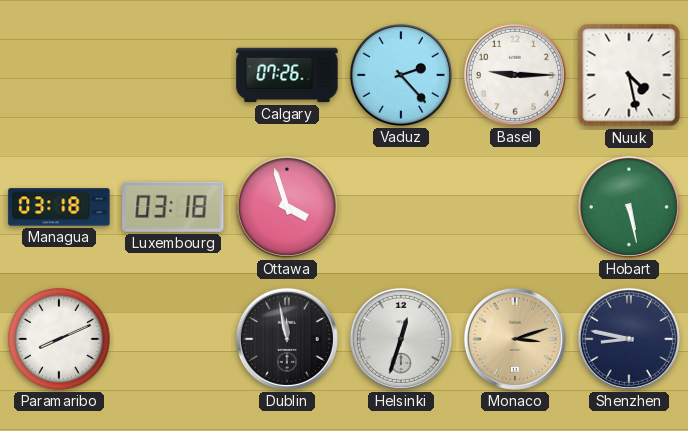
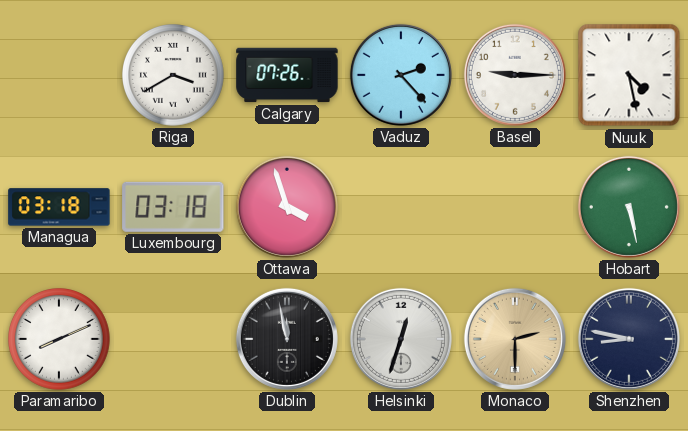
Riga: none -> 3:40
Monaco: 3:12 -> 2:30
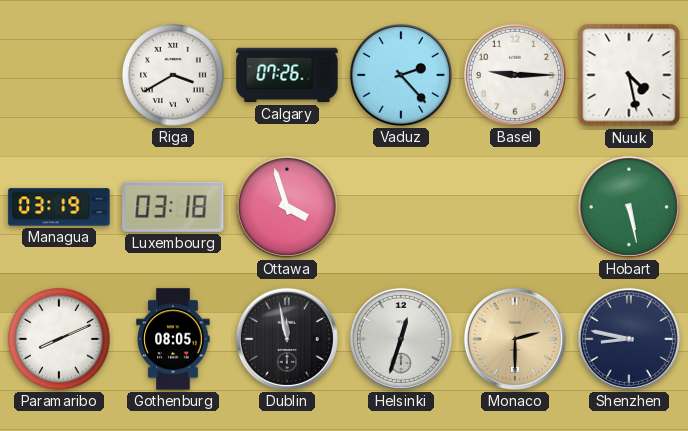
Managua: 03:18 -> 03:19
Gothenburg: none -> 08:05
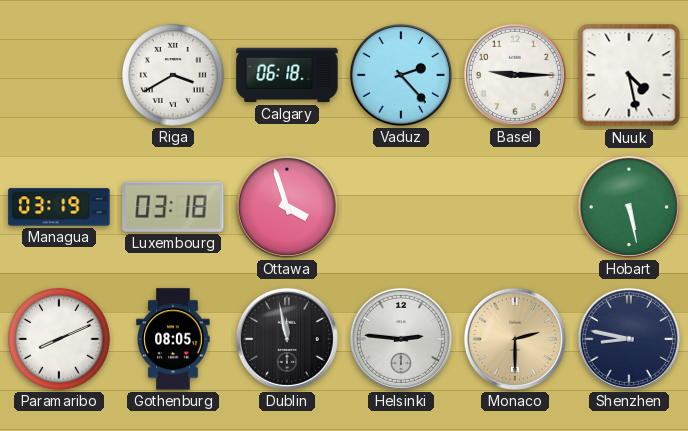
Calgary: 07:26 -> 06:18
Helsinki: 12:33 -> 2:46
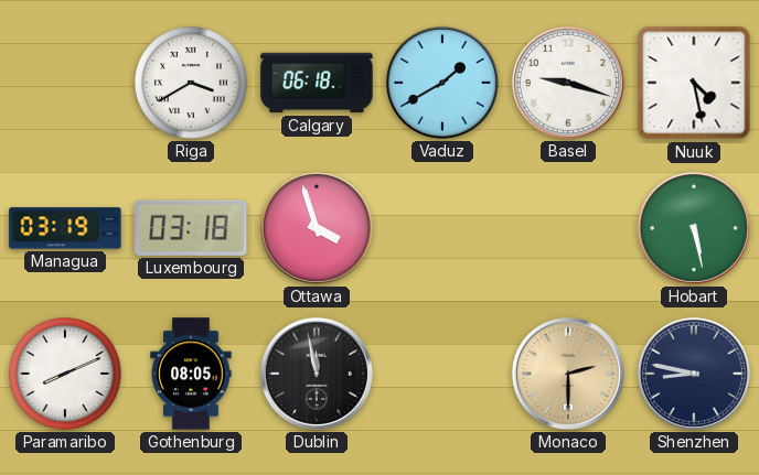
Vaduz: 2:23 -> 1:40
Basel: 9:15 -> 9:18
Helsinki: 2:46 -> none
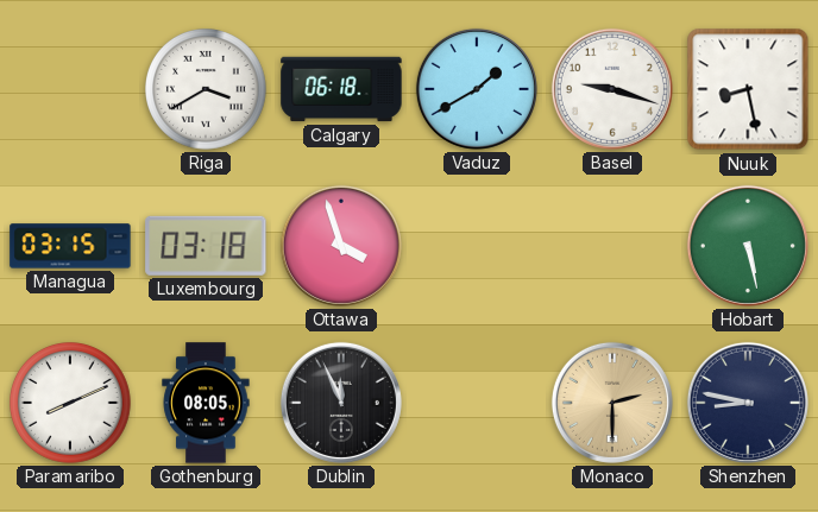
Nuuk: 4:28 -> 8:28
Managua: 03:19 -> 03:15
Dublin: 11:58 -> 11:56
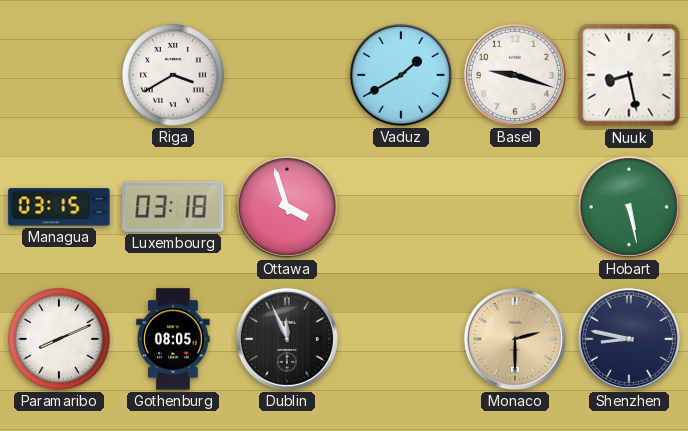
Calgary: 06:18 -> none
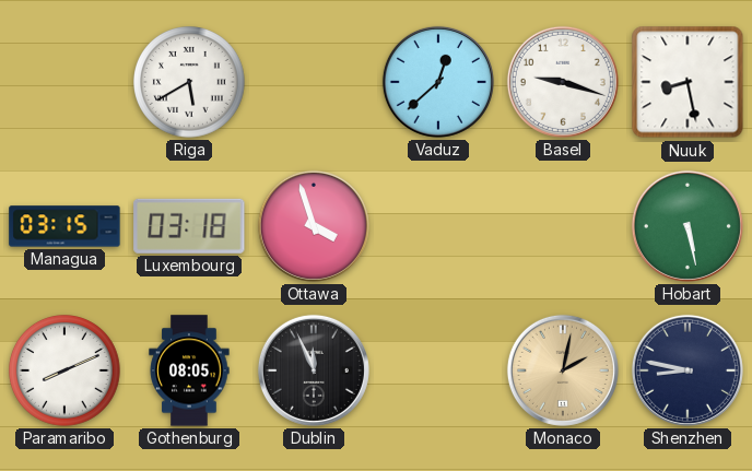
Riga: 3:40 -> 5:40
Vaduz: 1:40 -> 12:38
Monaco: 2:30 -> 2:02
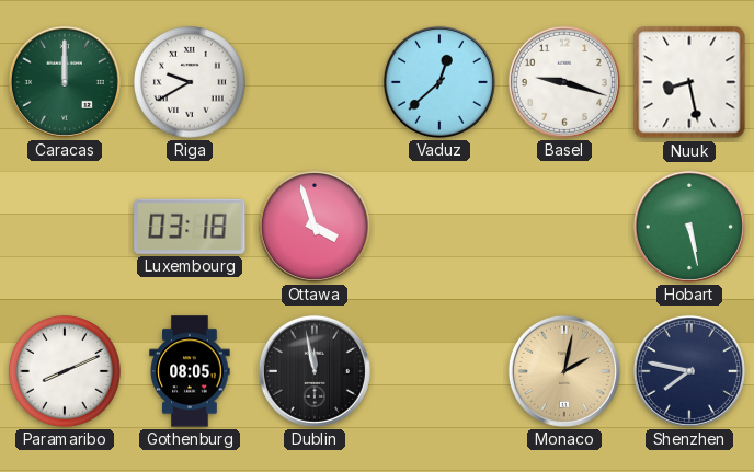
Caracas: none -> 12:00
Riga: 5:40 -> 9:40
Managua: 03:15 -> none
Dublin: 11:56 -> 11:58
Shenzhen: 8:47 -> 7:47
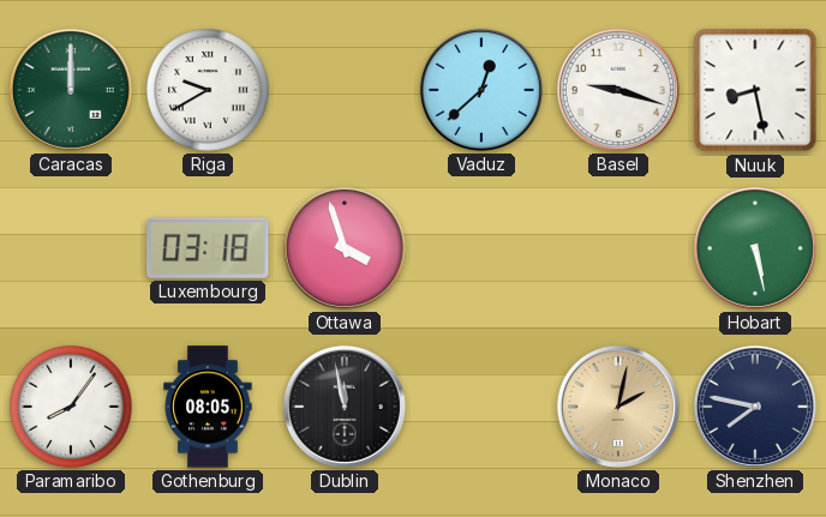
Paramaribo: 8:11 -> 8:06
